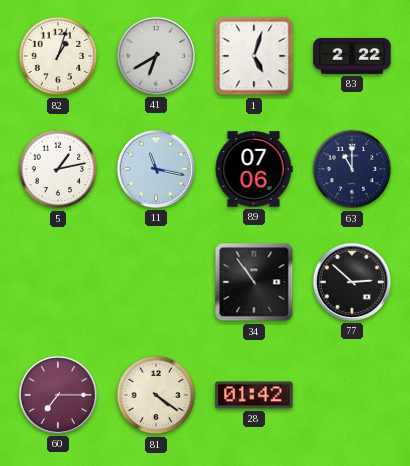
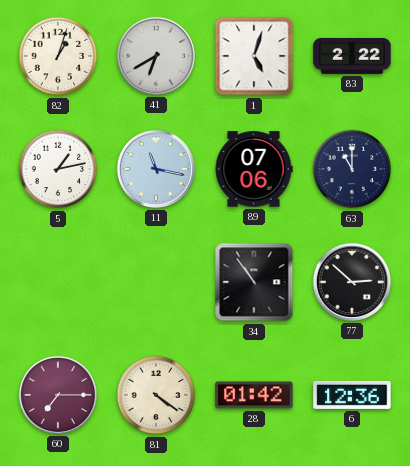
6: none -> 12:36
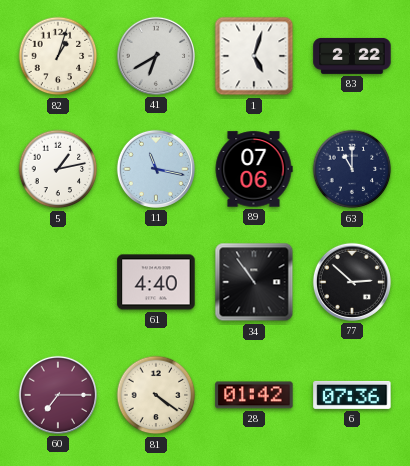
61: none -> 4:40
6: 12:36 -> 07:36
